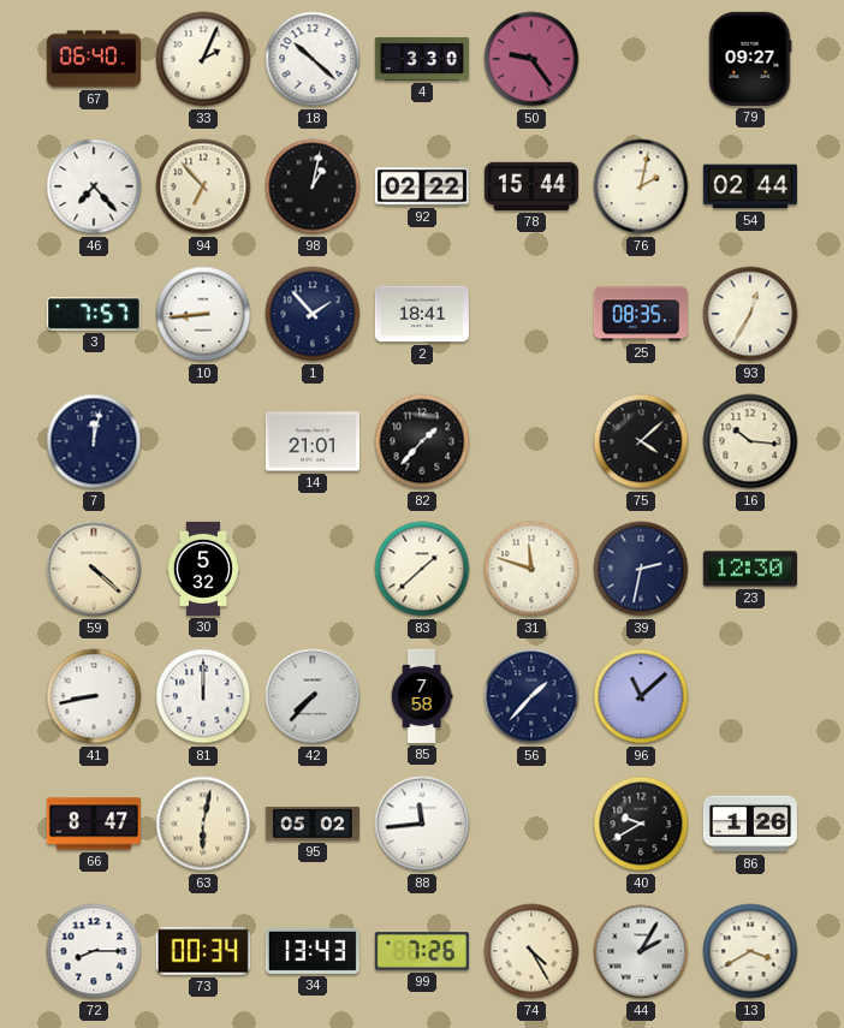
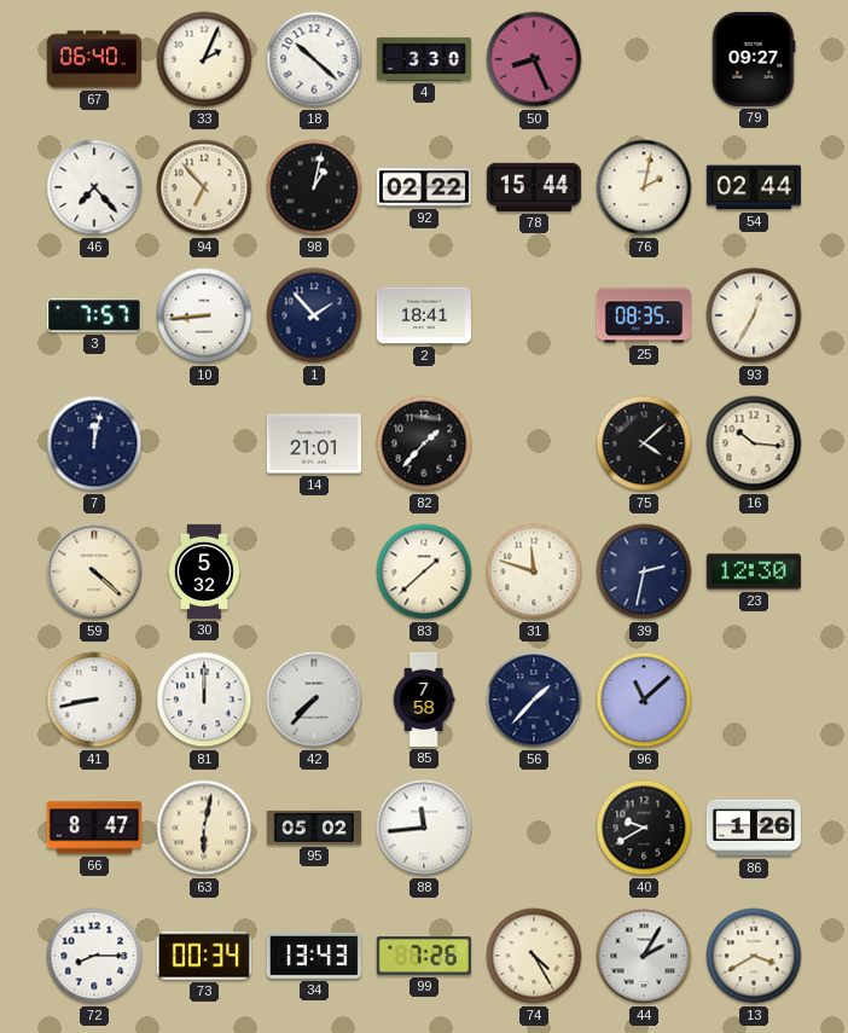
50: 9:24 -> 8:26
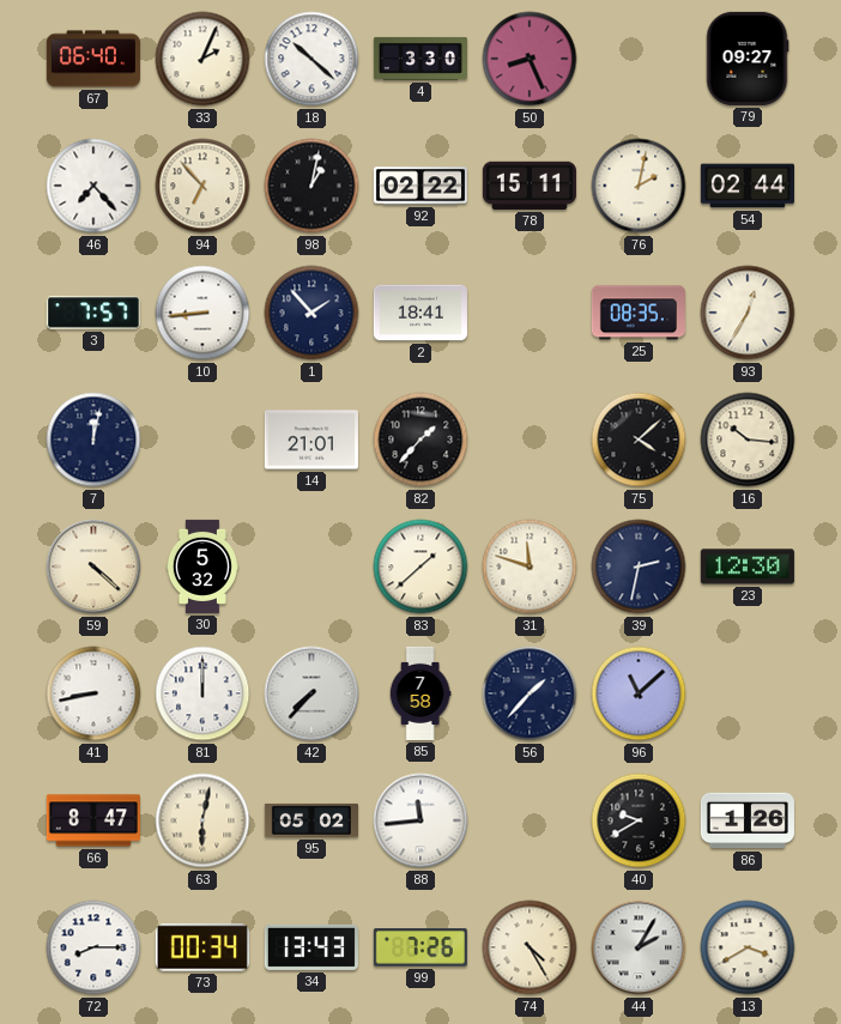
78: 15:44 -> 15:11
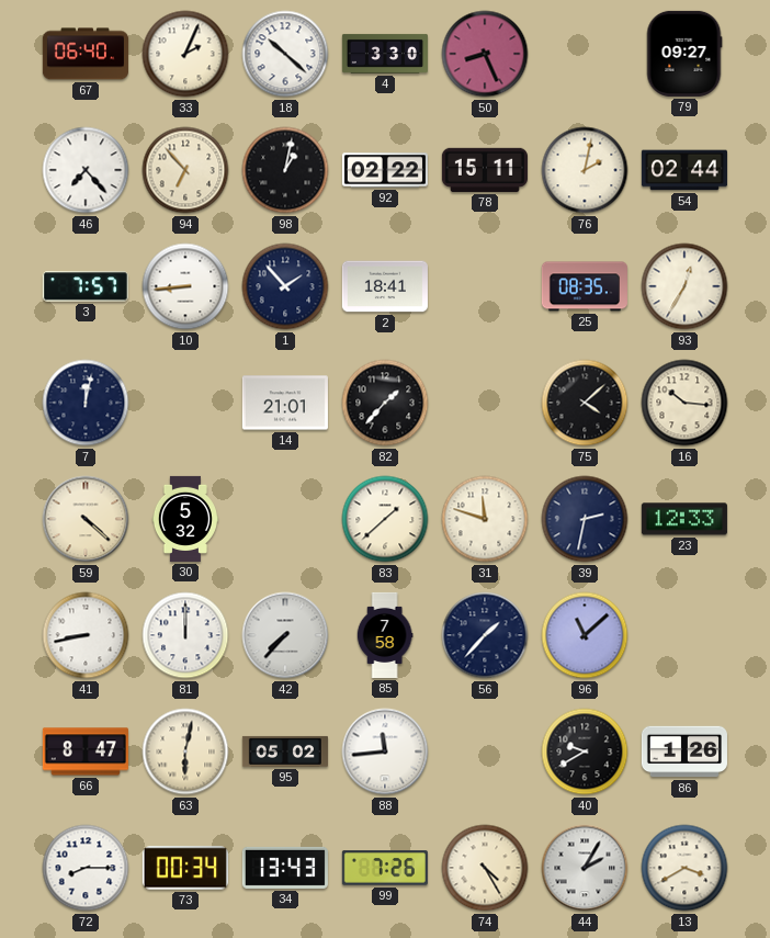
23: 12:30 -> 12:33
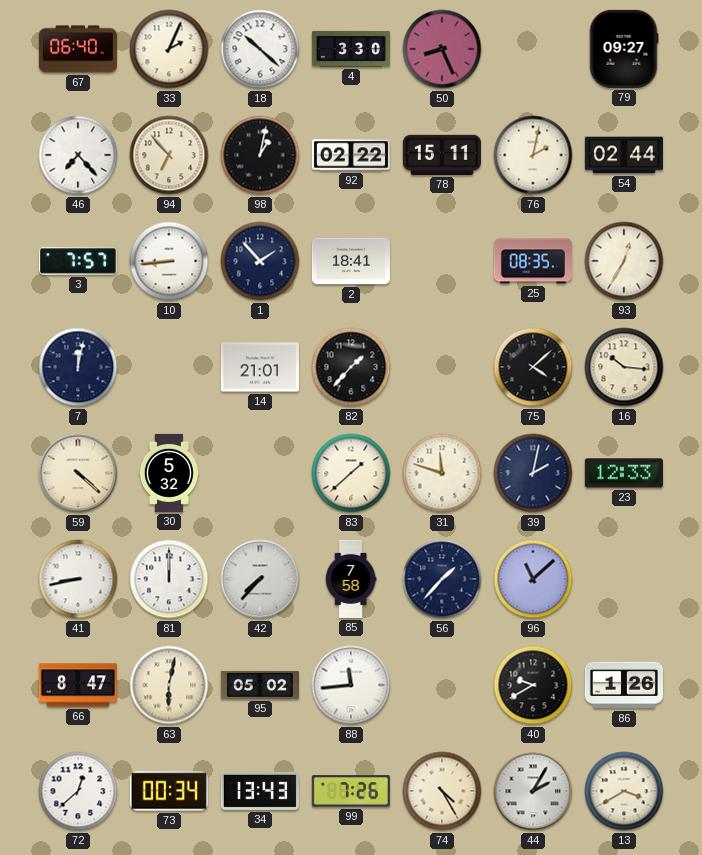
39: 2:32 -> 2:02
72: 8:15 -> 12:38
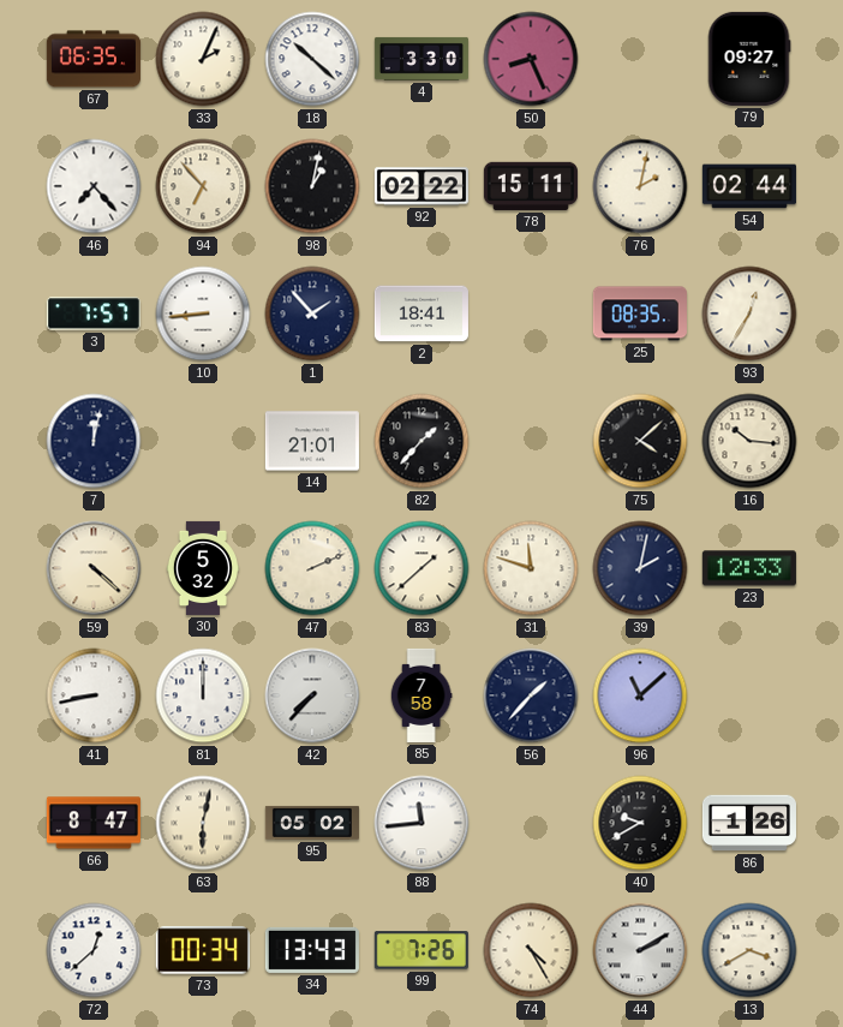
67: 06:40 -> 06:35
47: none -> 2:11
44: 2:05 -> 2:10
